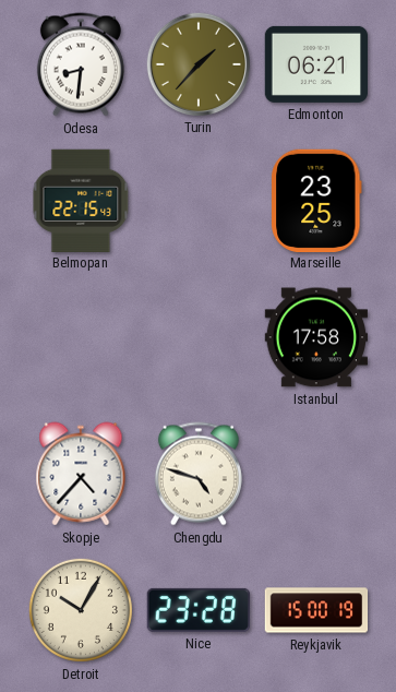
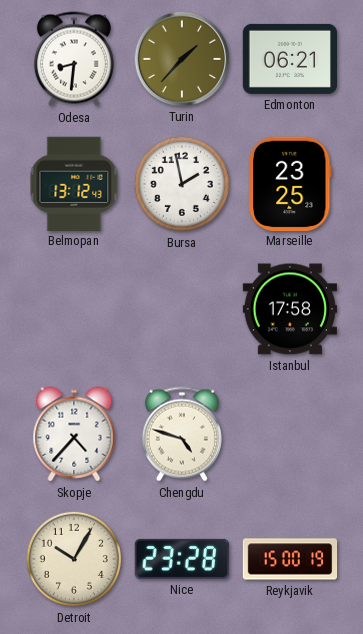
Belmopan: 22:15 -> 13:12
Bursa: none -> 1:58
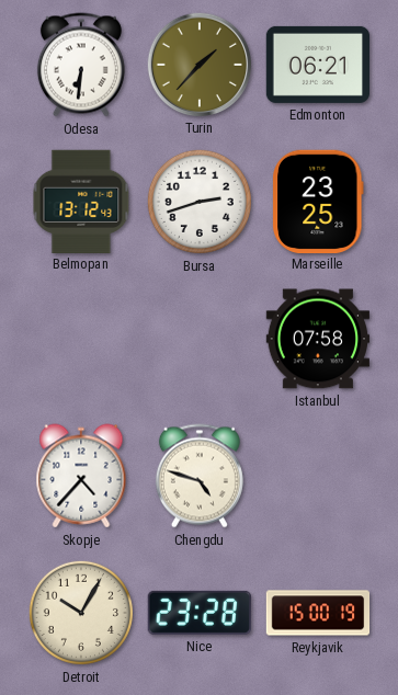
Odesa: 8:31 -> 6:31
Bursa: 1:58 -> 2:42
Istanbul: 17:58 -> 07:58
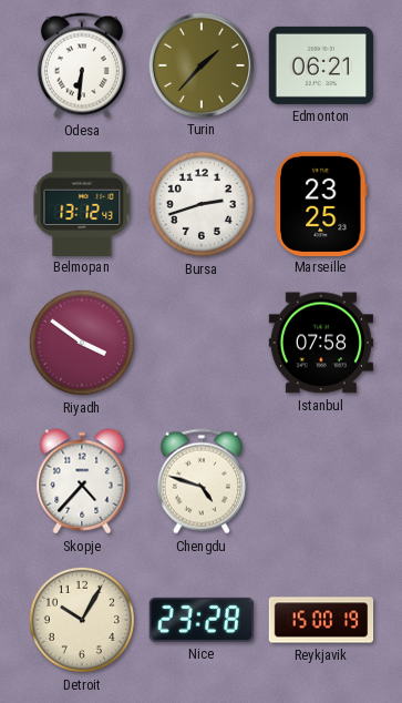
Riyadh: none -> 3:51
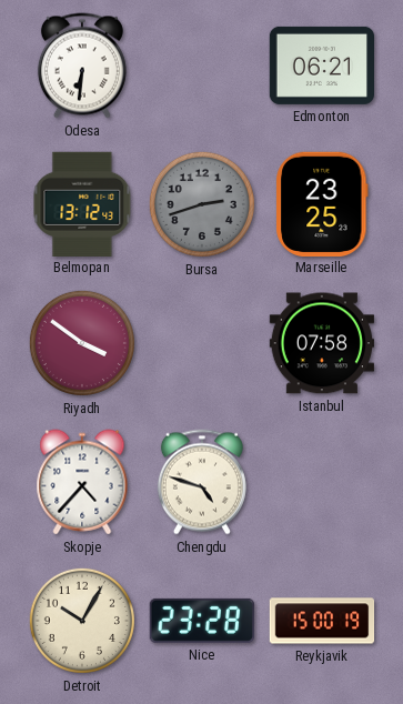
Turin: 1:37 -> none
Bursa dial: white -> grey
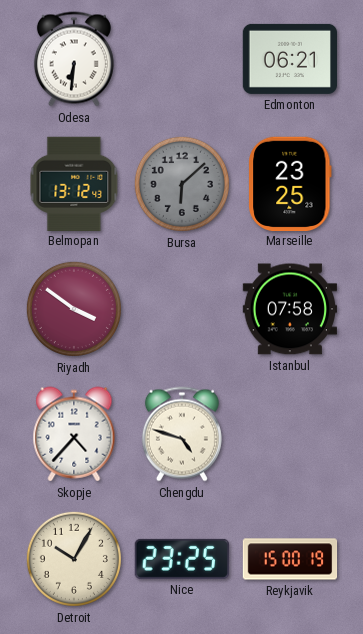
Bursa: 2:42 -> 6:08
Nice: 23:28 -> 23:25
